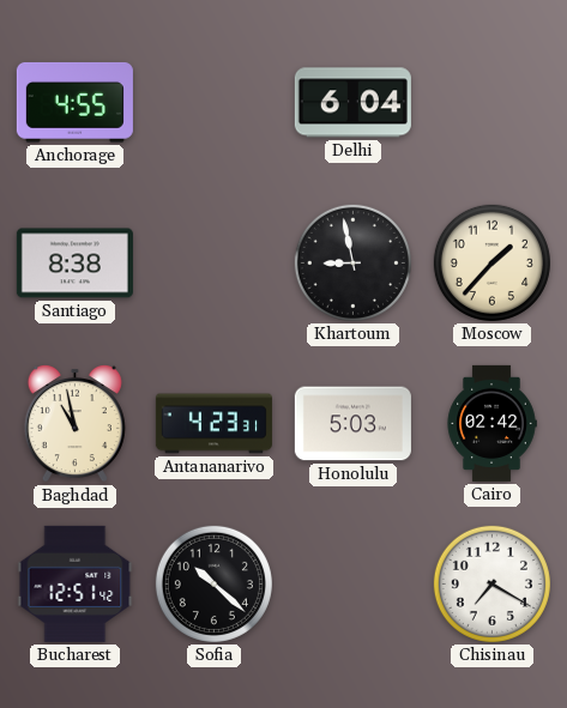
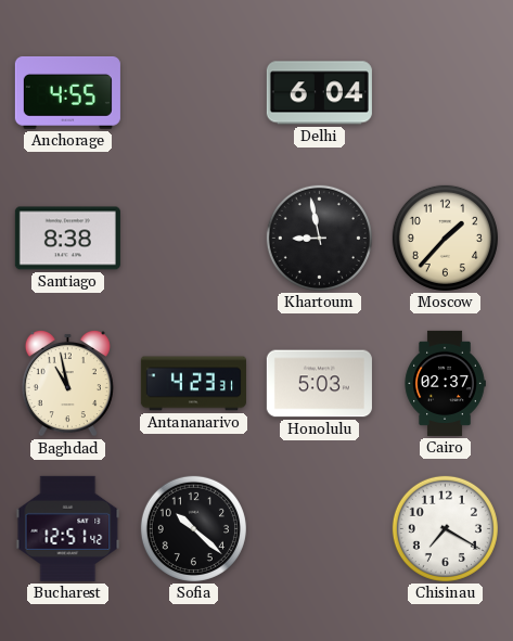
Cairo: 02:42 -> 02:37
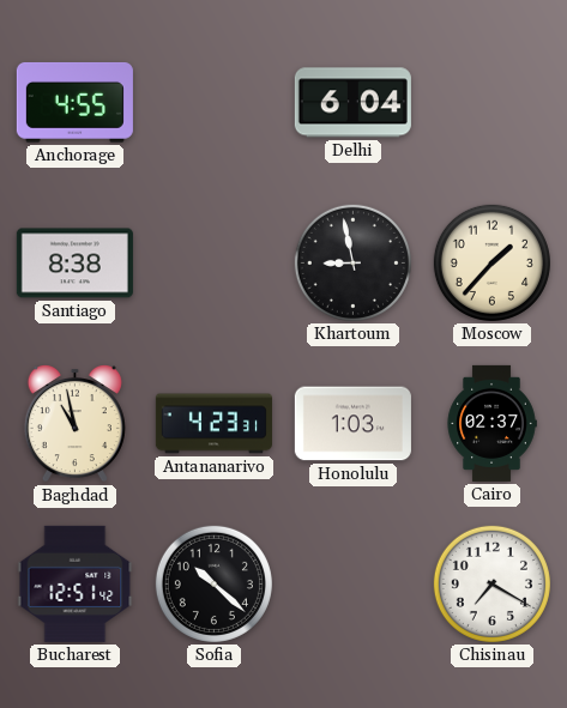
Honolulu: 5:03 -> 1:03
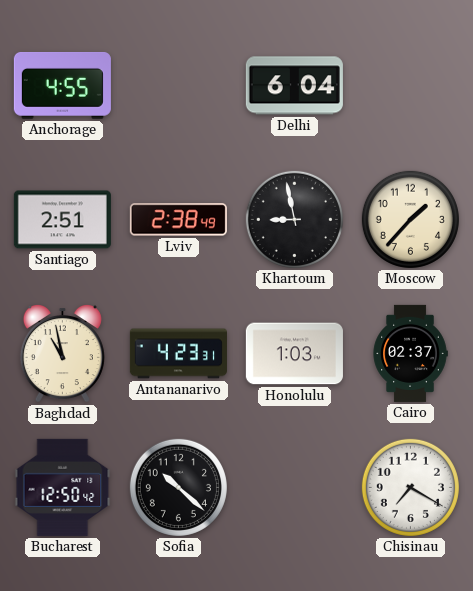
Santiago: 8:38 -> 2:51
Lviv: none -> 2:38
Bucharest: 12:51 -> 12:50
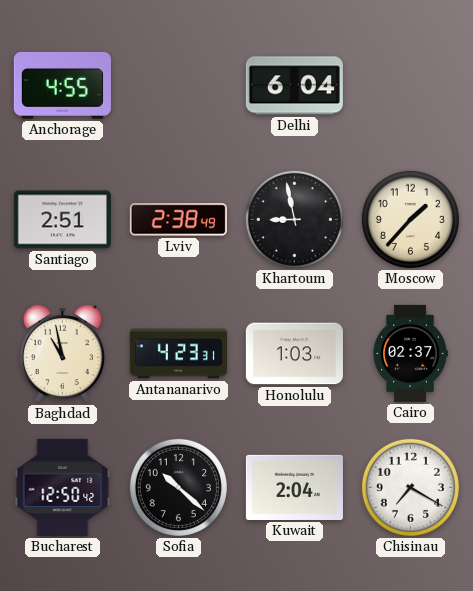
Kuwait: none -> 2:04
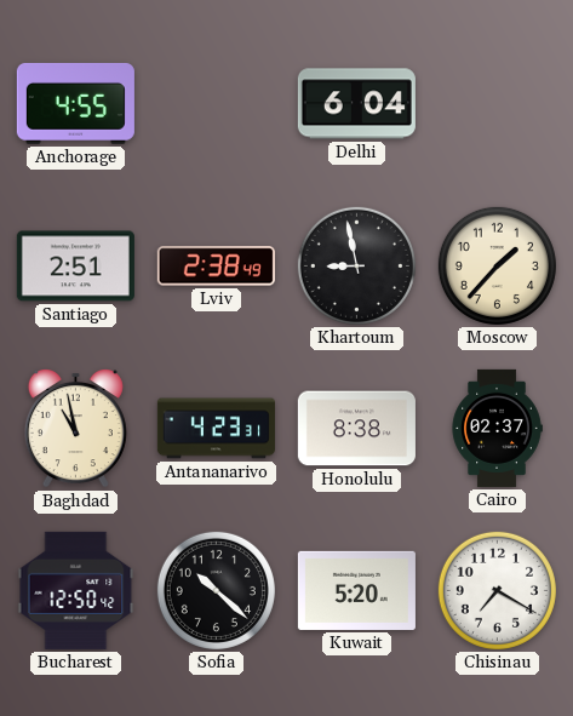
Honolulu: 1:03 -> 8:38
Kuwait: 2:04 -> 5:20
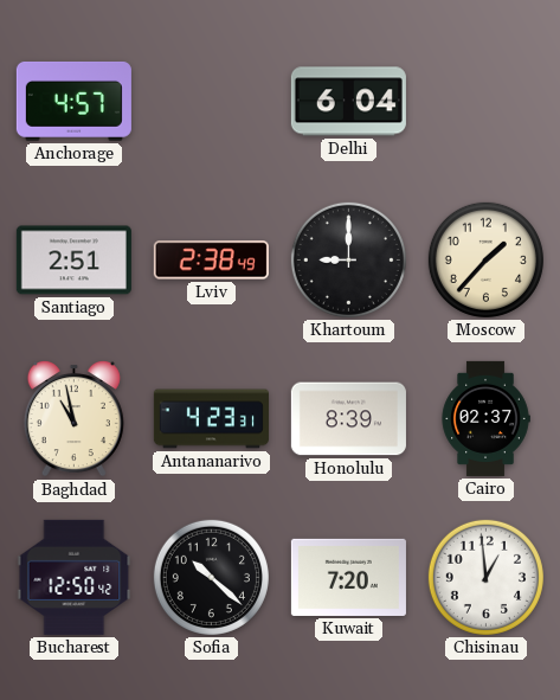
Anchorage: 4:55 -> 4:57
Khartoum: 8:58 -> 9:00
Honolulu: 8:38 -> 8:39
Kuwait: 5:20 -> 7:20
Chisinau: 7:20 -> 12:59
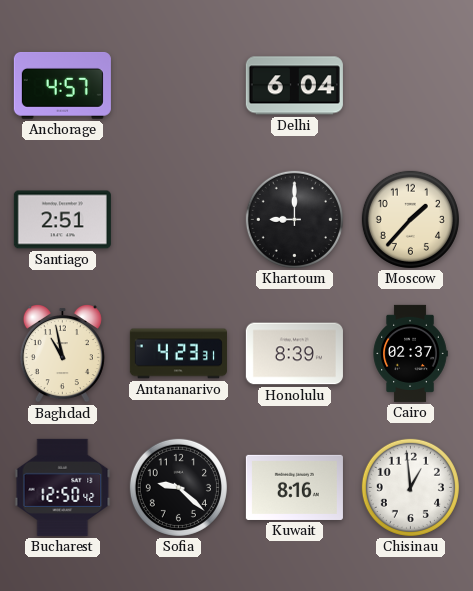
Lviv: 2:38 -> none
Sofia: 10:22 -> 9:22
Kuwait: 7:20 -> 8:16
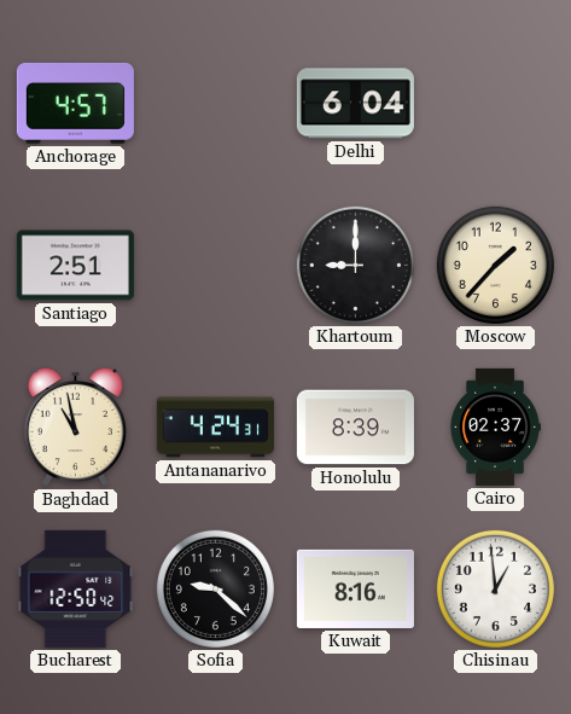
Antananarivo: 4:23 -> 4:24
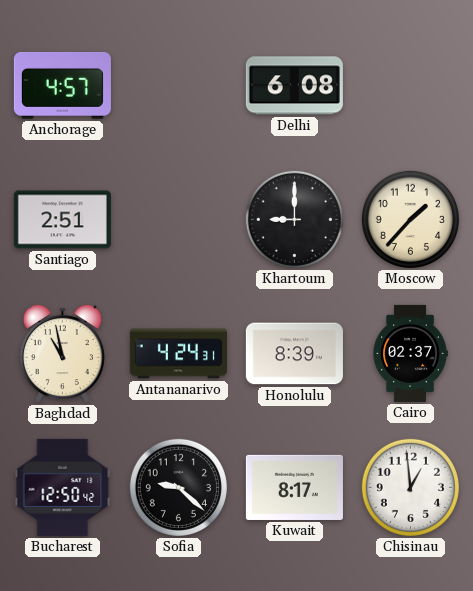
Delhi: 6:04 -> 6:08
Kuwait: 8:16 -> 8:17
